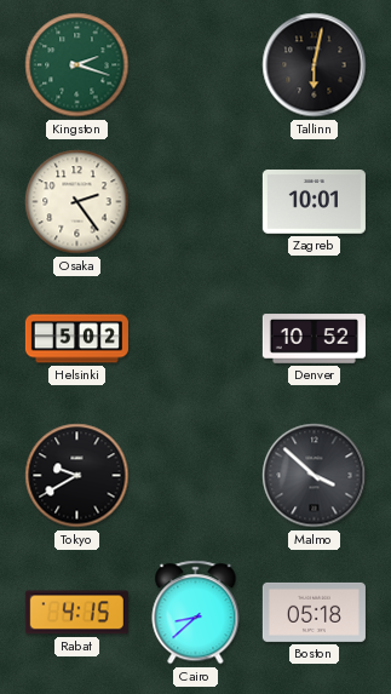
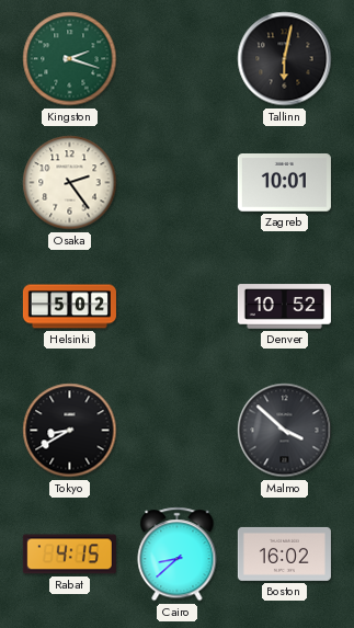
Tokyo: 9:40 -> 8:40
Boston: 05:18 -> 16:02
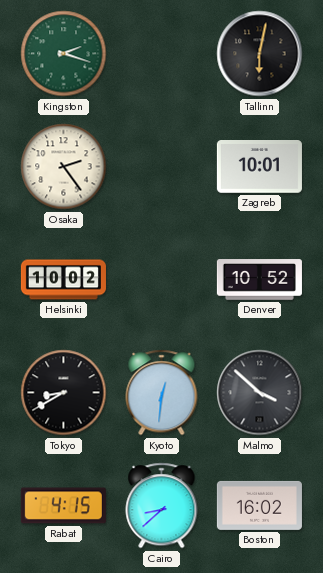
Helsinki: 5:02 -> 10:02
Kyoto: none -> 12:31
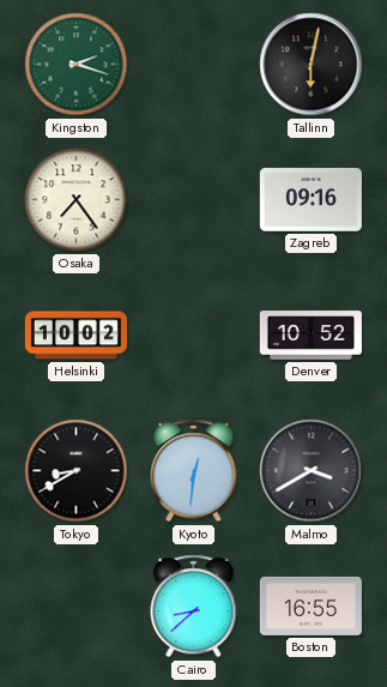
Osaka: 2:24 -> 7:24
Zagreb: 10:01 -> 09:16
Malmo: 3:52 -> 3:40
Rabat: 4:15 -> none
Boston: 16:02 -> 16:55
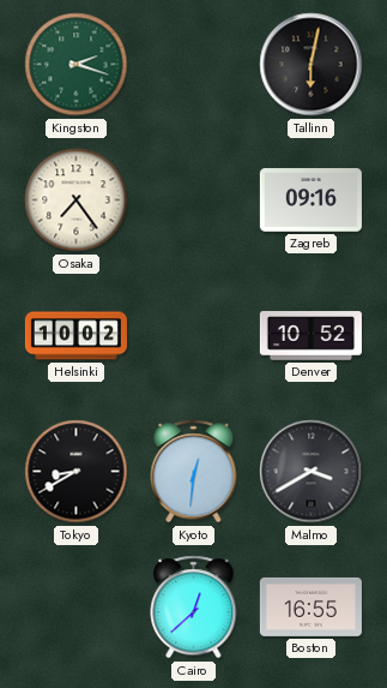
Cairo: 8:38 -> 12:38
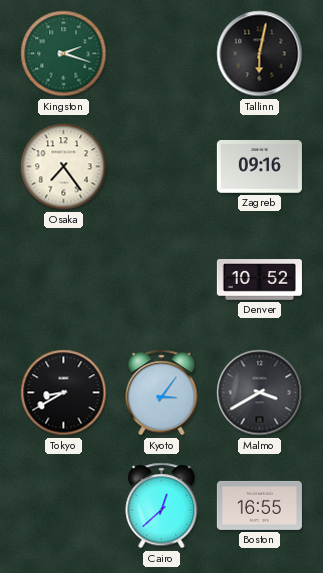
Helsinki: 10:02 -> none
Kyoto: 12:31 -> 3:06
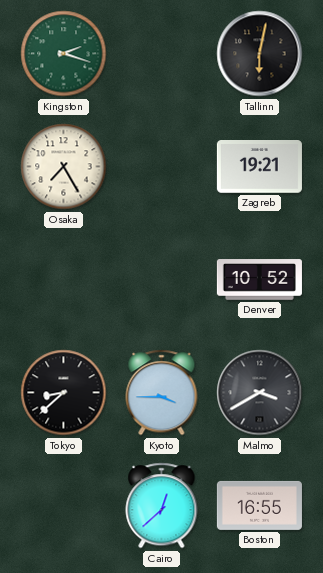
Osaka: 7:24 -> 7:25
Zagreb: 09:16 -> 19:21
Tokyo: 8:40 -> 8:38
Kyoto: 3:06 -> 3:45
